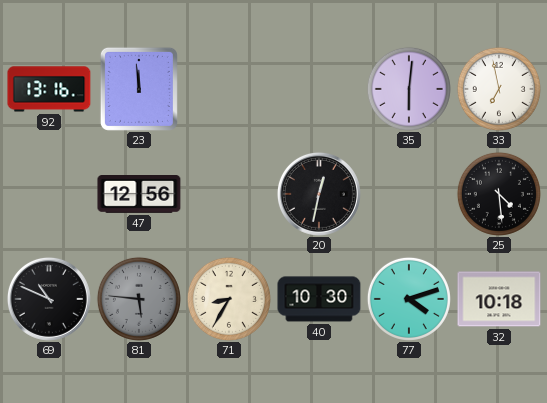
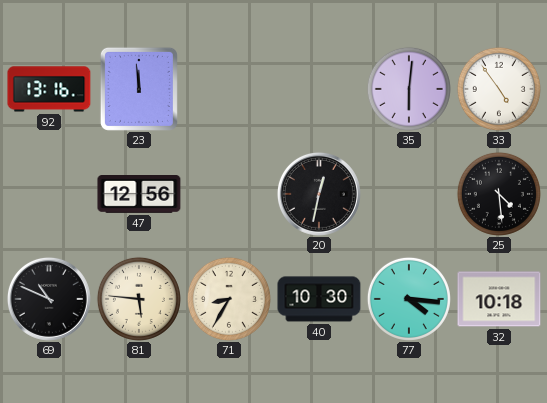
33: 6:58 -> 4:54
81 dial: grey -> cream
77: 4:12 -> 4:16
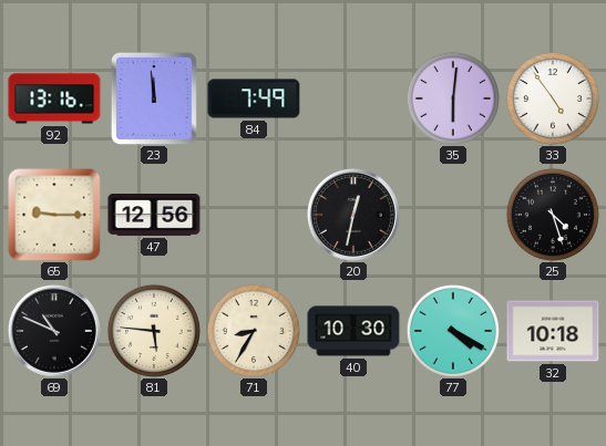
84: none -> 7:49
65: none -> 9:15
25: 4:29 -> 4:27
77: 4:16 -> 4:20
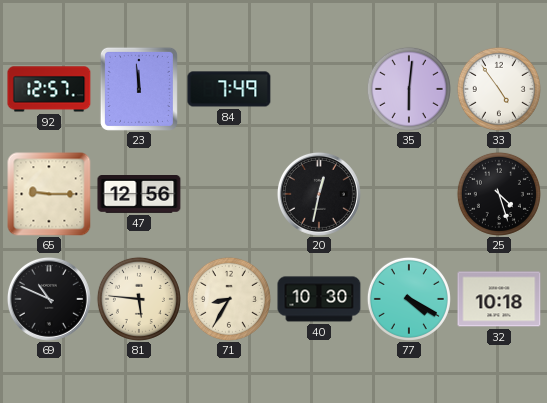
92: 13:16 -> 12:57
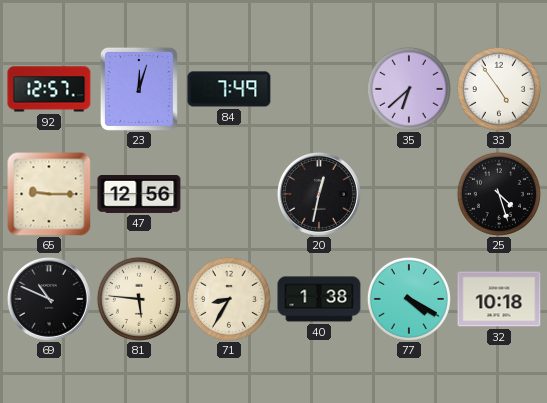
23: 11:59 -> 12:03
35: 6:01 -> 6:38
40: 10:30 -> 1:38
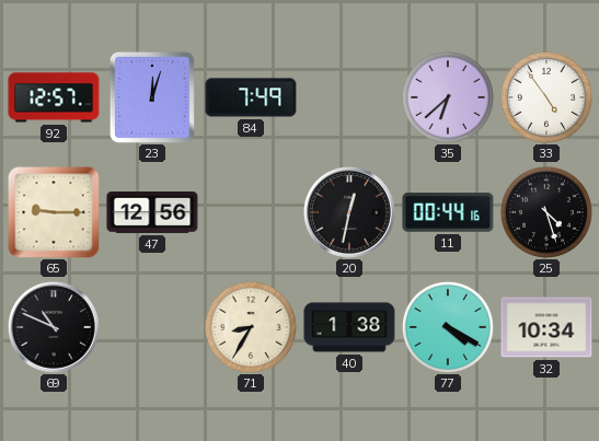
11: none -> 00:44
81: 5:46 -> none
32: 10:18 -> 10:34
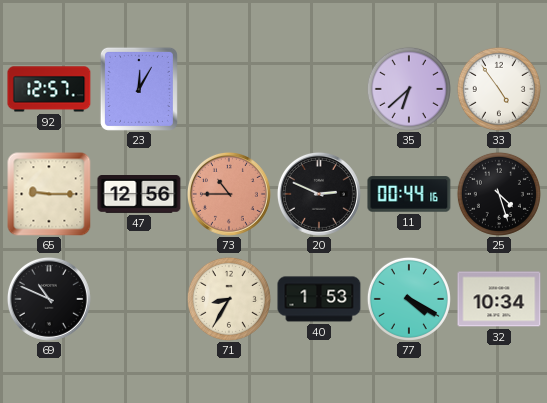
23: 12:03 -> 12:05
84: 7:49 -> none
73: none -> 10:45
20: 12:32 -> 2:49
40: 1:38 -> 1:53
